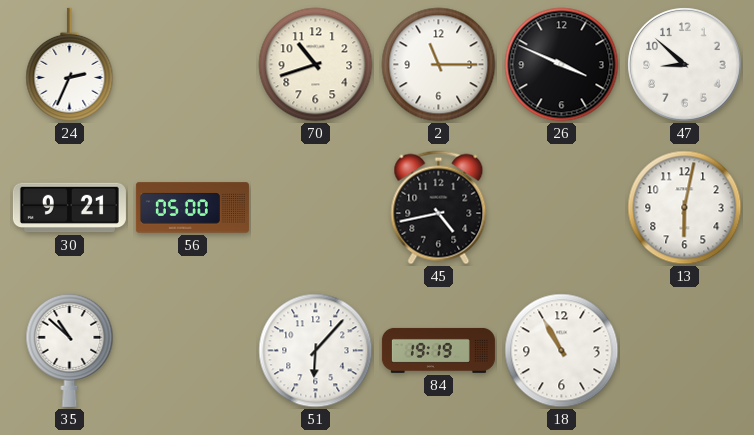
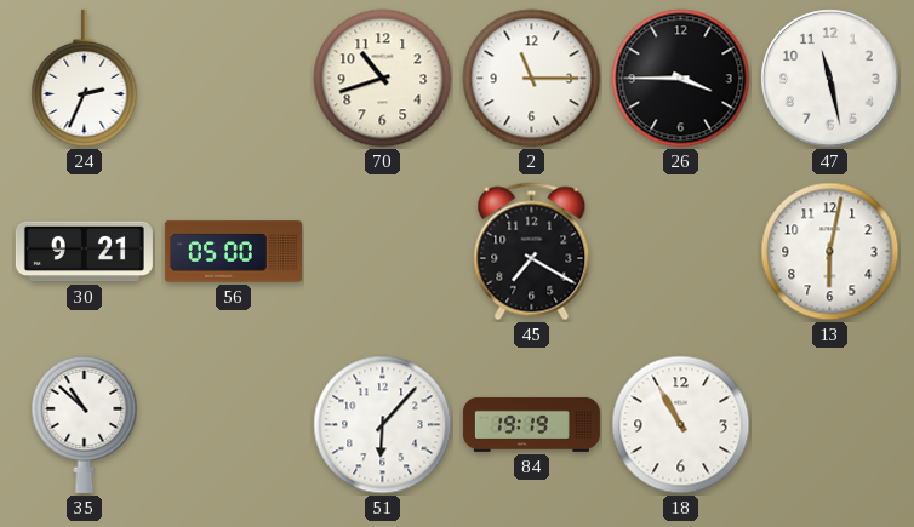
26: 3:49 -> 3:45
47: 8:52 -> 11:28
45: 4:43 -> 7:20
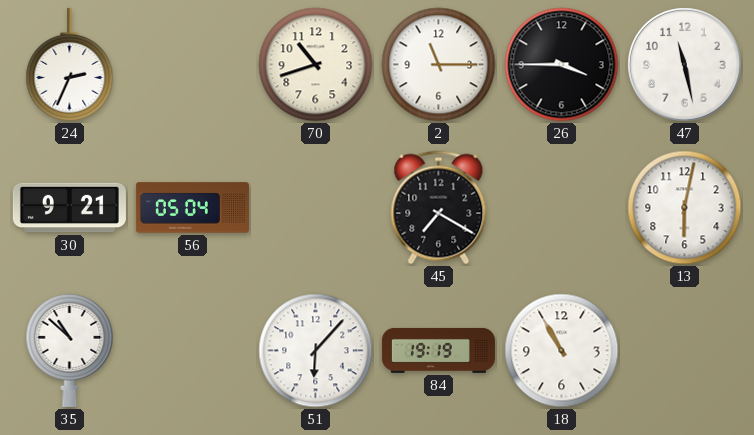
56: 05:00 -> 05:04
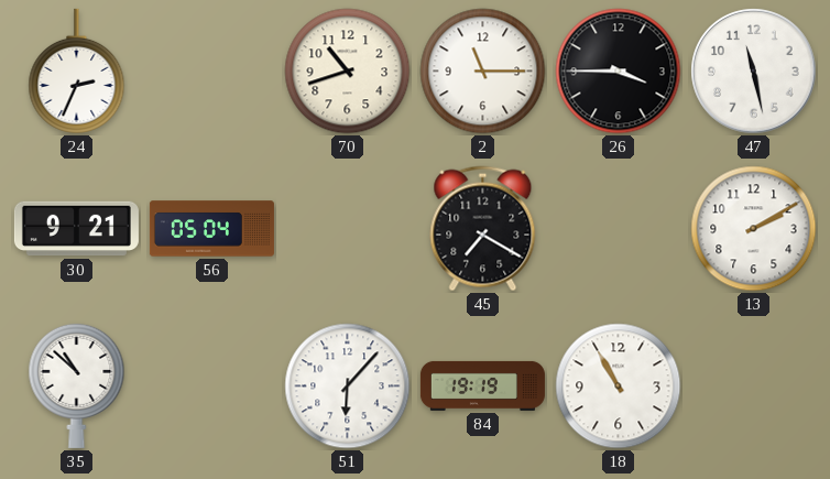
13: 6:02 -> 2:10
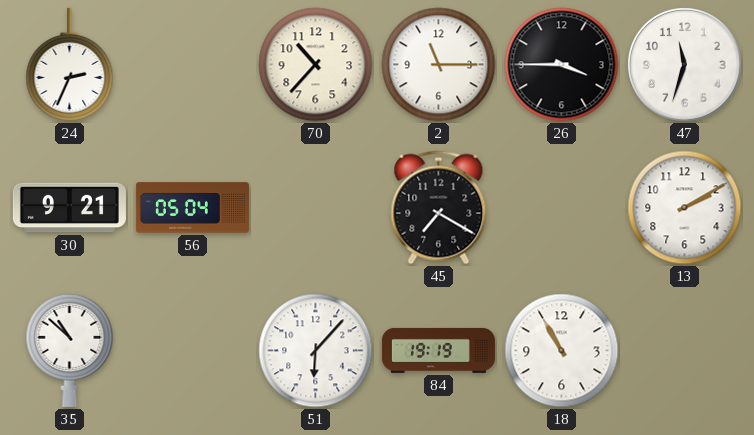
70: 10:42 -> 10:37
47: 11:28 -> 11:33
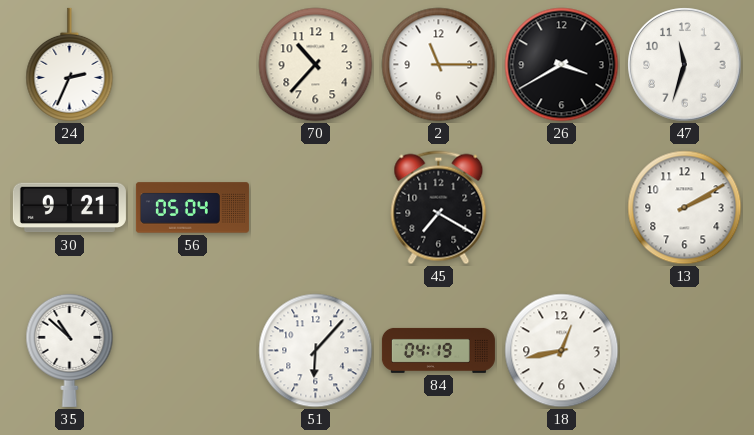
26: 3:45 -> 3:40
84: 19:19 -> 04:19
18: 10:55 -> 12:43
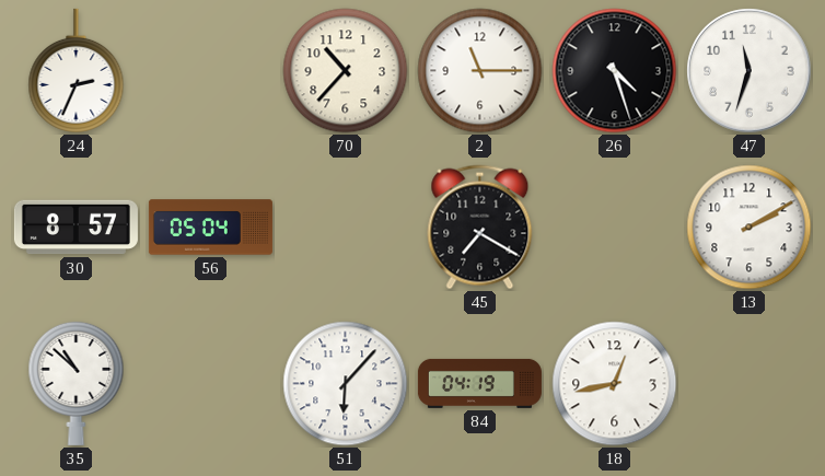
26: 3:40 -> 4:27
30: 9:21 -> 8:57
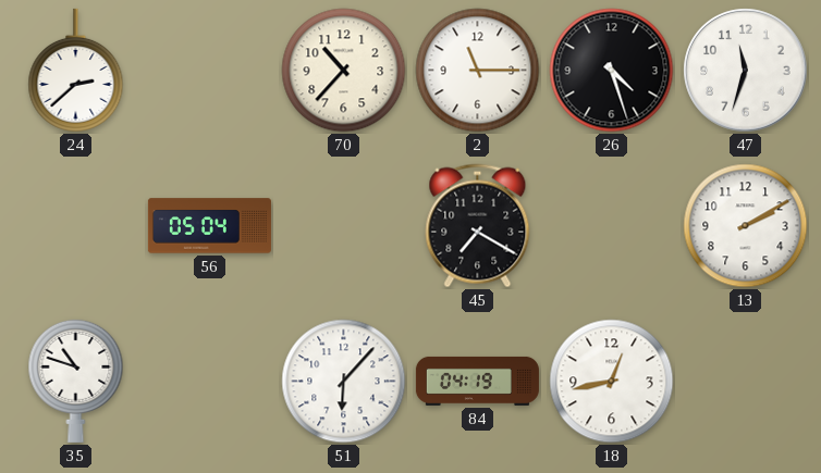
24: 2:34 -> 2:38
30: 8:57 -> none
35: 10:52 -> 10:48
